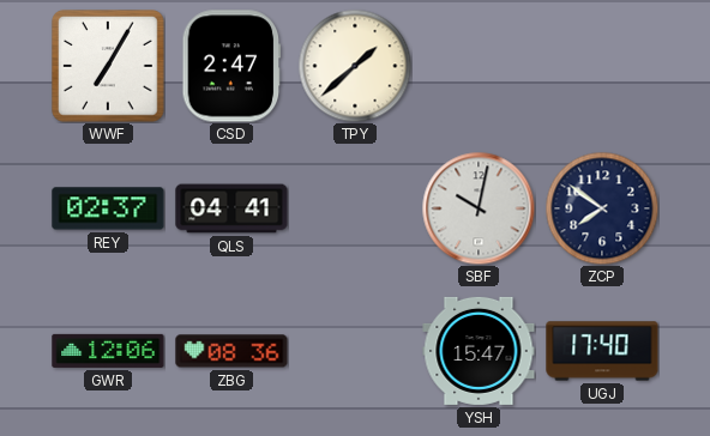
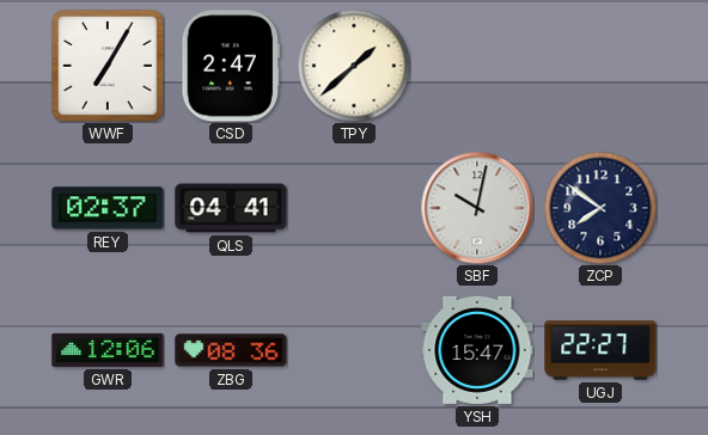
UGJ: 17:40 -> 22:27
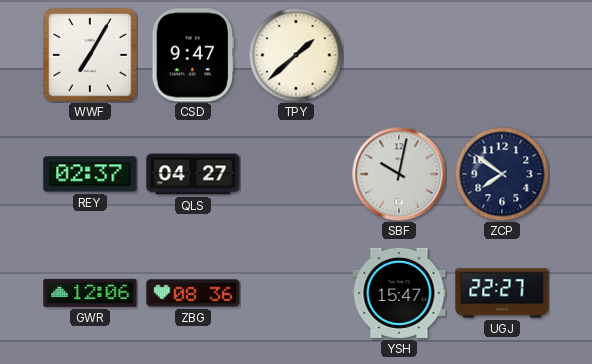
CSD: 2:47 -> 9:47
QLS: 04:41 -> 04:27
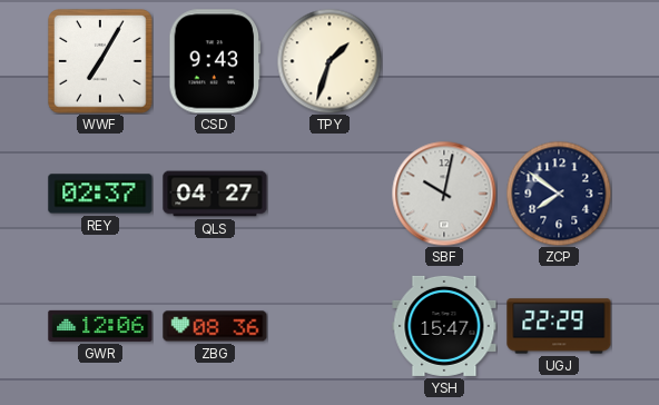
CSD: 9:47 -> 9:43
TPY: 1:38 -> 1:33
UGJ: 22:27 -> 22:29
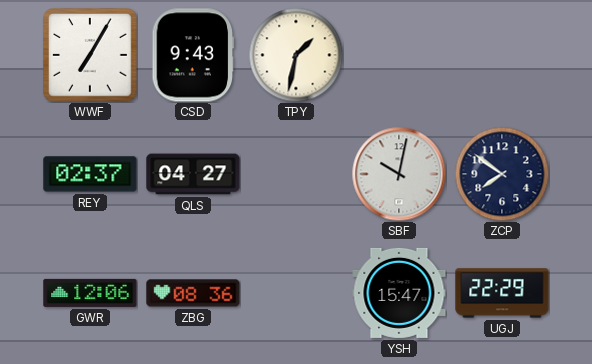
TPY: 1:33 -> 1:32
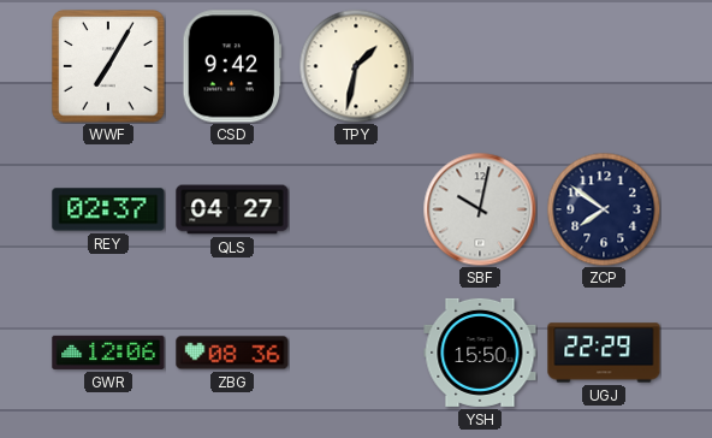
CSD: 9:43 -> 9:42
YSH: 15:47 -> 15:50
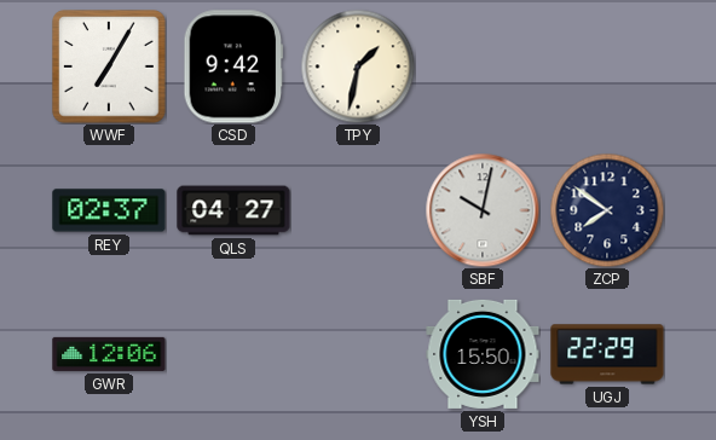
ZBG: 08:36 -> none
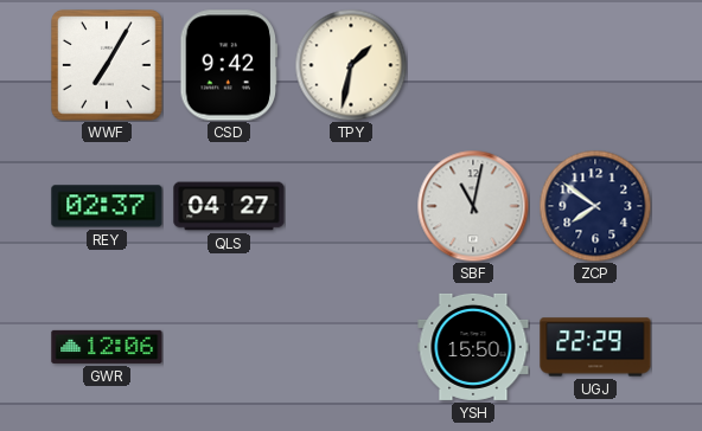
SBF: 10:02 -> 11:02
